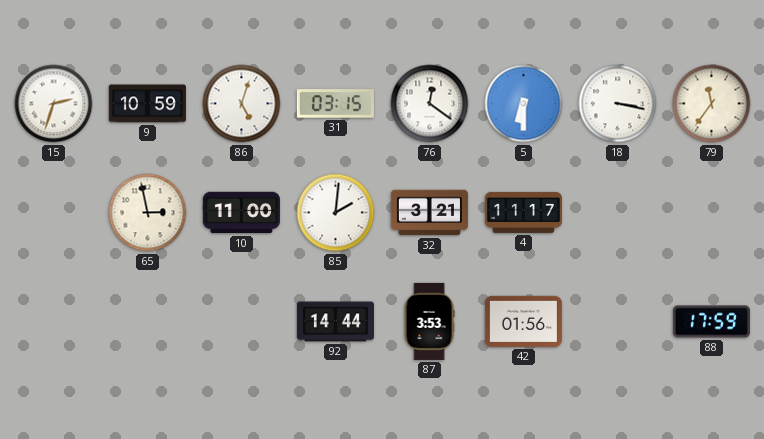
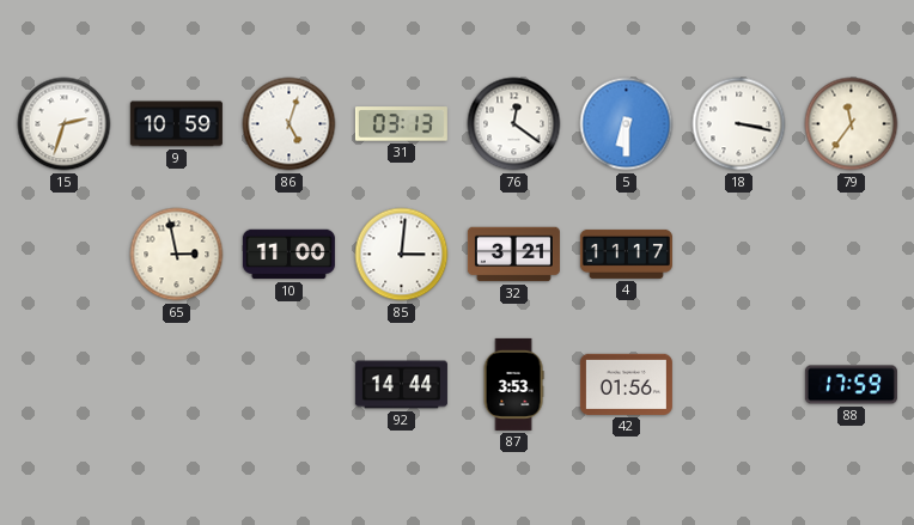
31: 03:15 -> 03:13
85: 2:01 -> 3:01
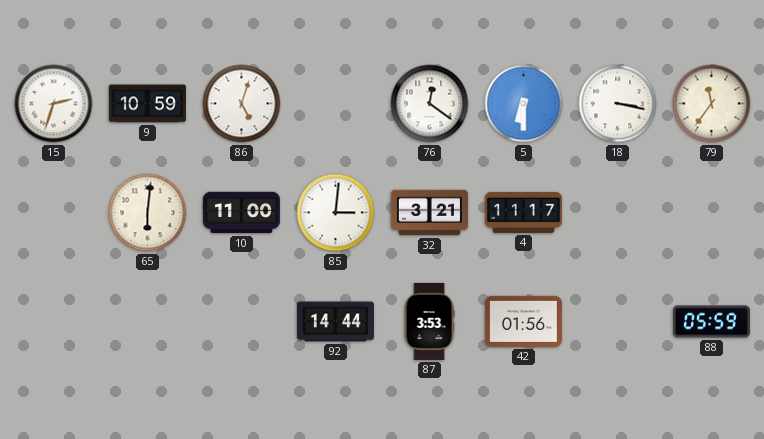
31: 03:13 -> none
65: 2:58 -> 6:01
88: 17:59 -> 05:59
